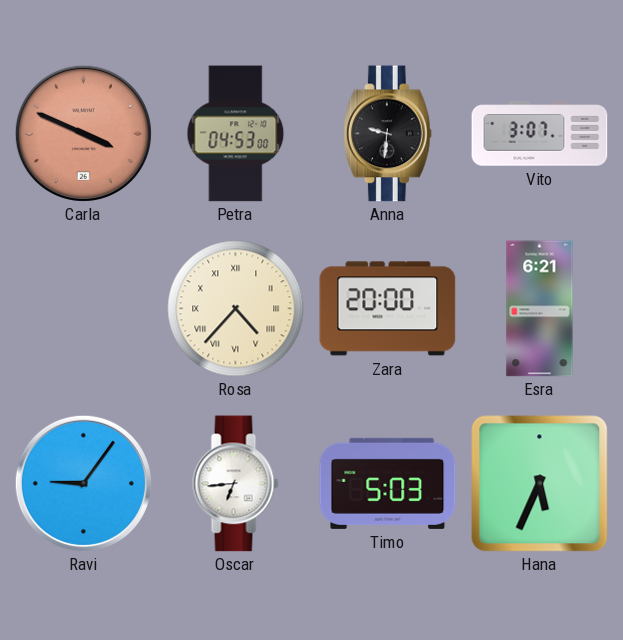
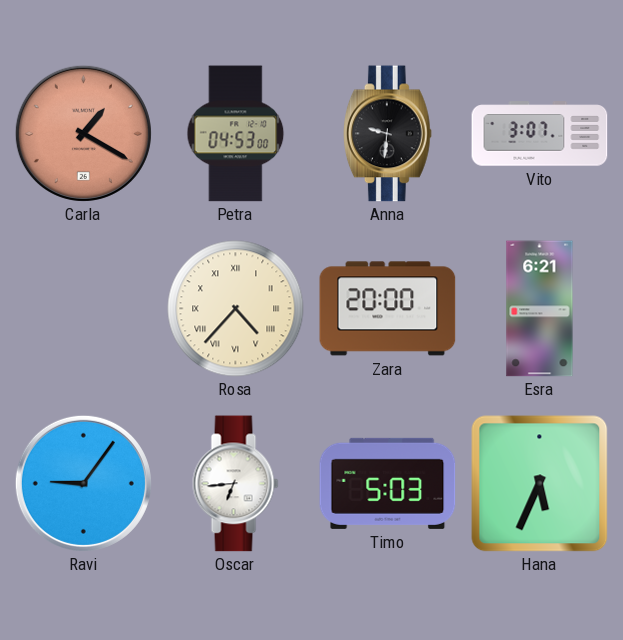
Carla: 3:49 -> 1:20
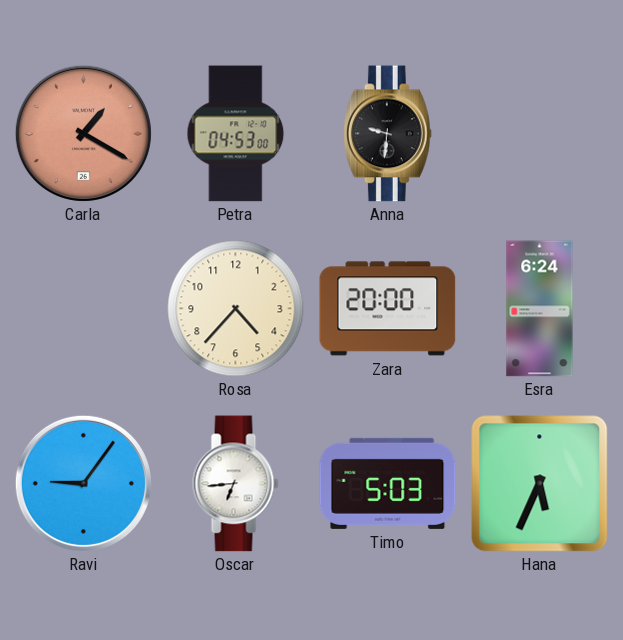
Vito: 3:07 -> none
Rosa numerals: Roman -> Arabic
Esra: 6:21 -> 6:24
